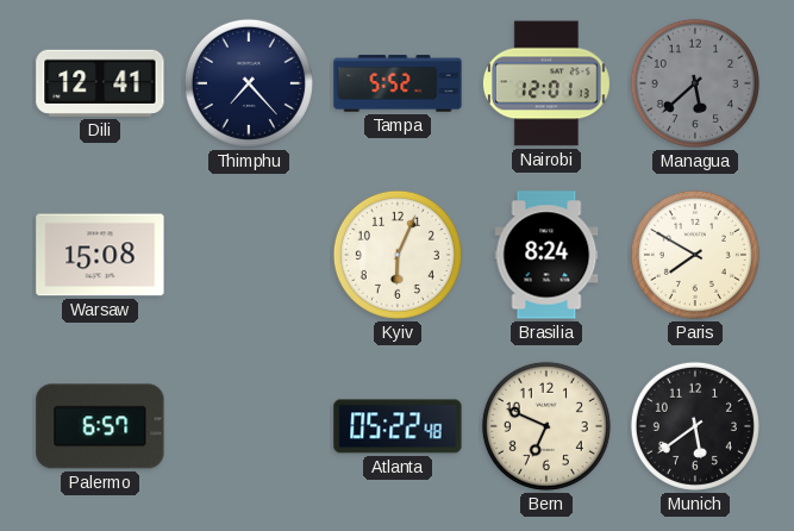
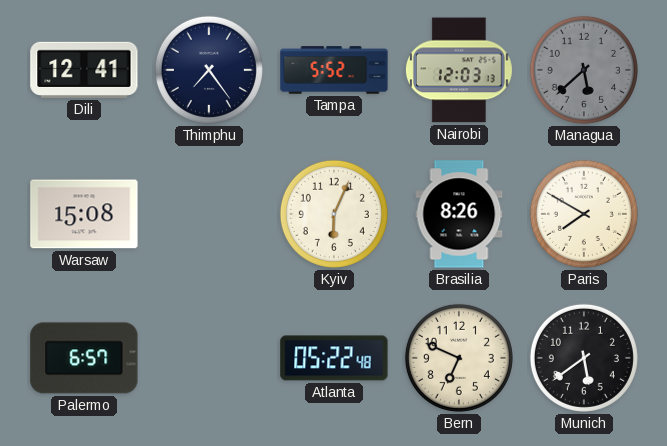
Thimphu: 7:23 -> 7:24
Nairobi: 12:01 -> 12:03
Brasilia: 8:24 -> 8:26
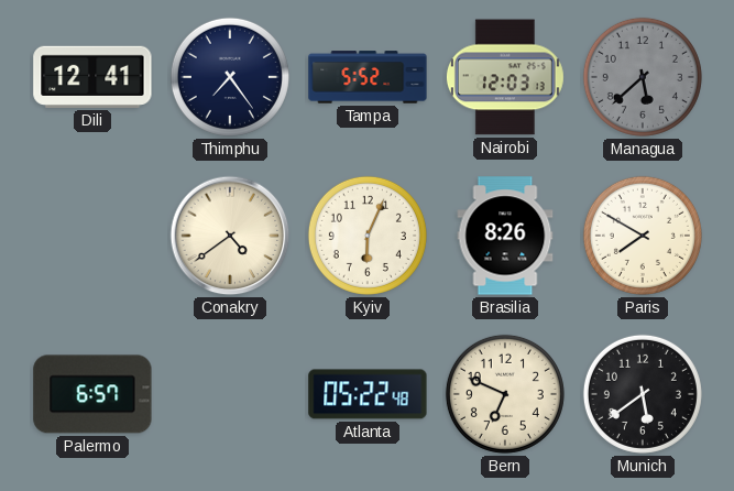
Warsaw: 15:08 -> none
Conakry: none -> 4:39
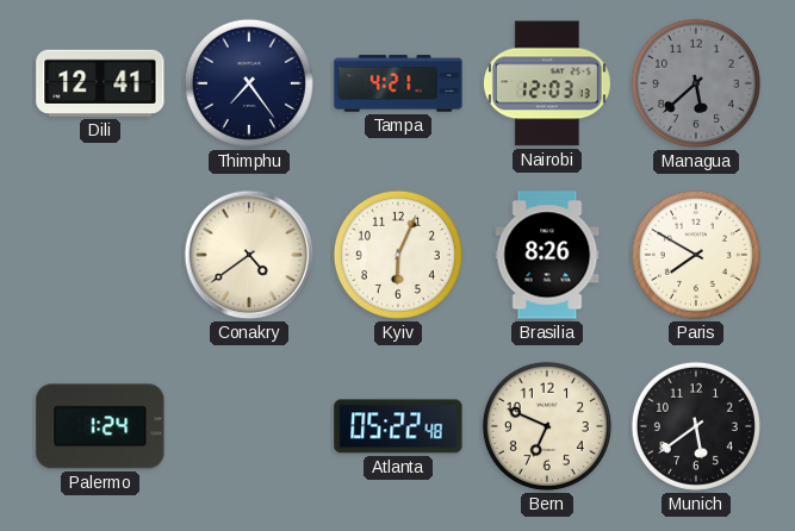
Tampa: 5:52 -> 4:21
Palermo: 6:57 -> 1:24
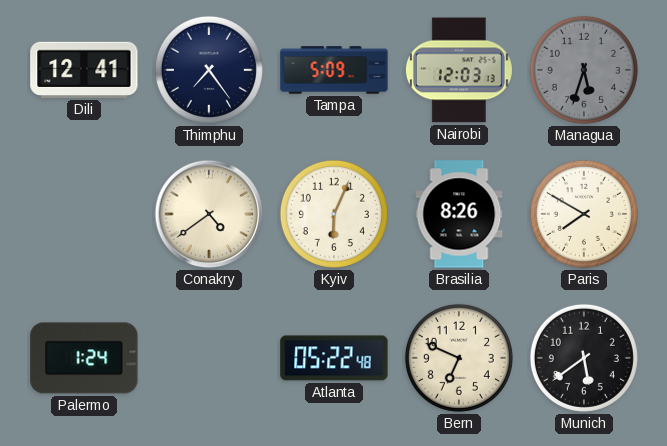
Tampa: 4:21 -> 5:09
Managua: 5:38 -> 5:33
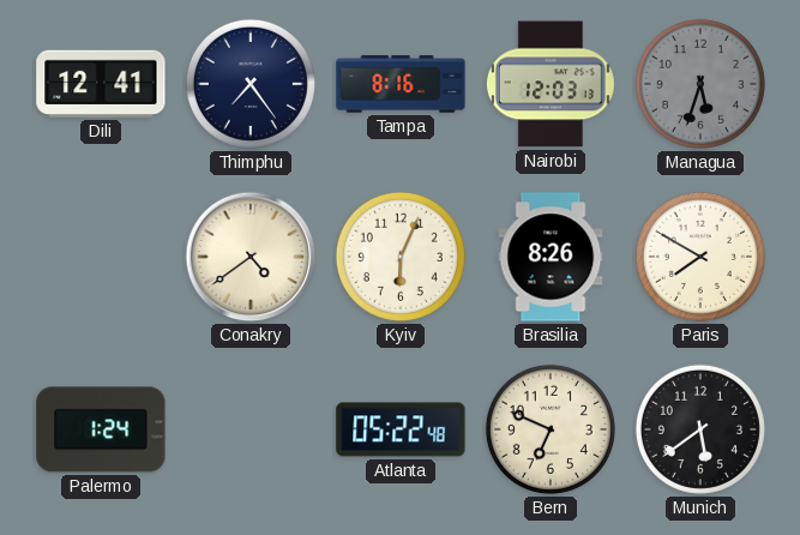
Tampa: 5:09 -> 8:16
